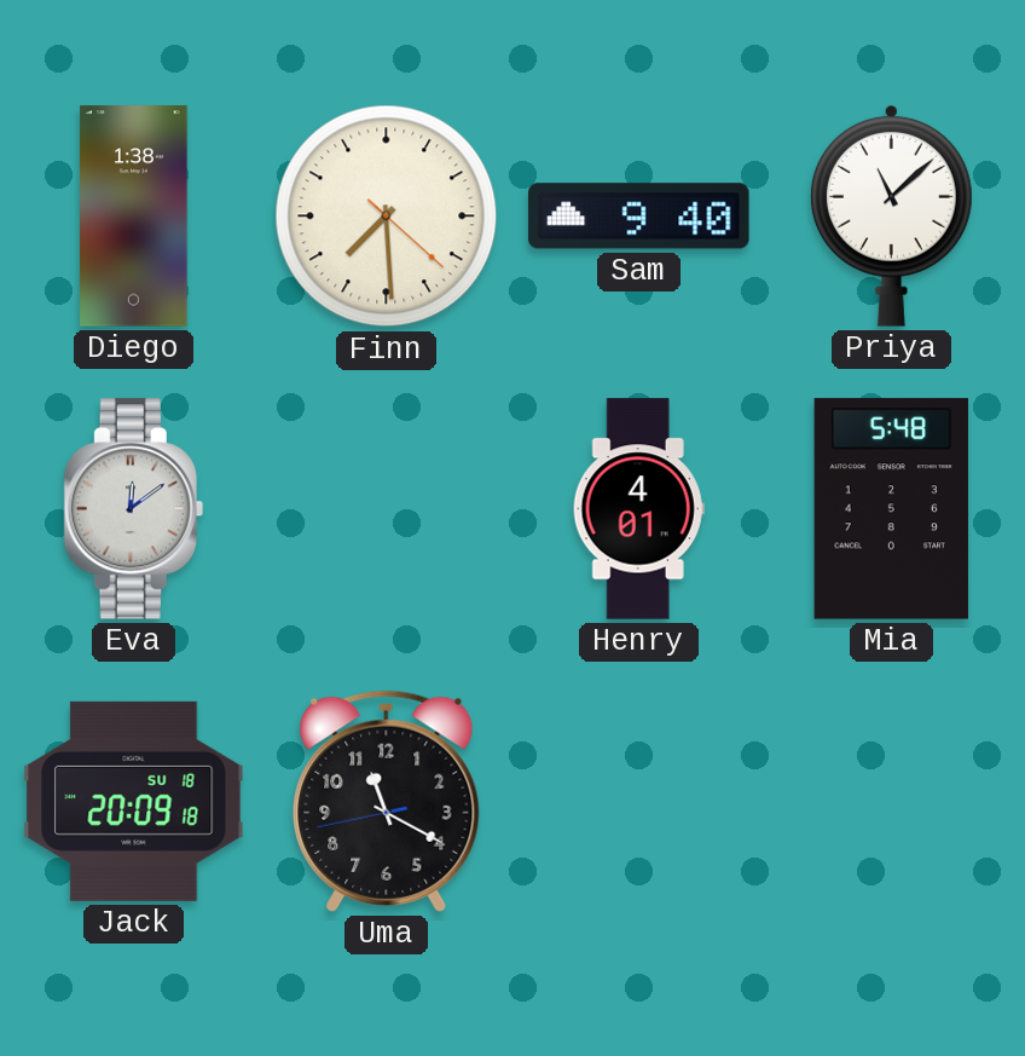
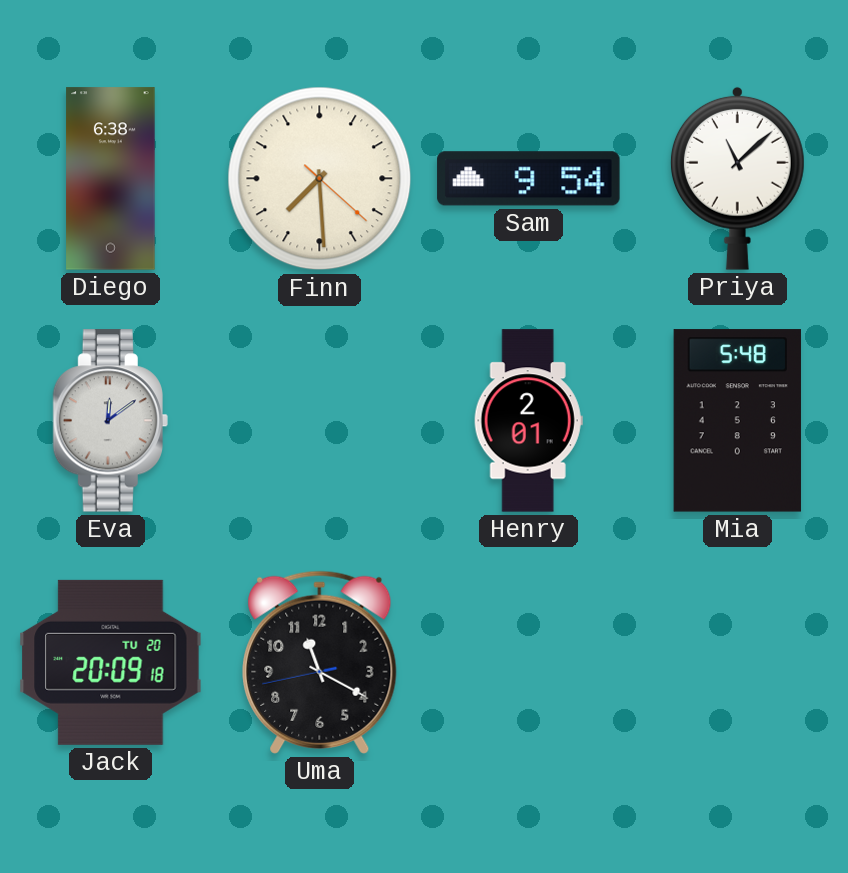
Diego: 1:38 -> 6:38
Sam: 9:40 -> 9:54
Henry: 4:01 -> 2:01
Jack date: SU 18 -> TU 20
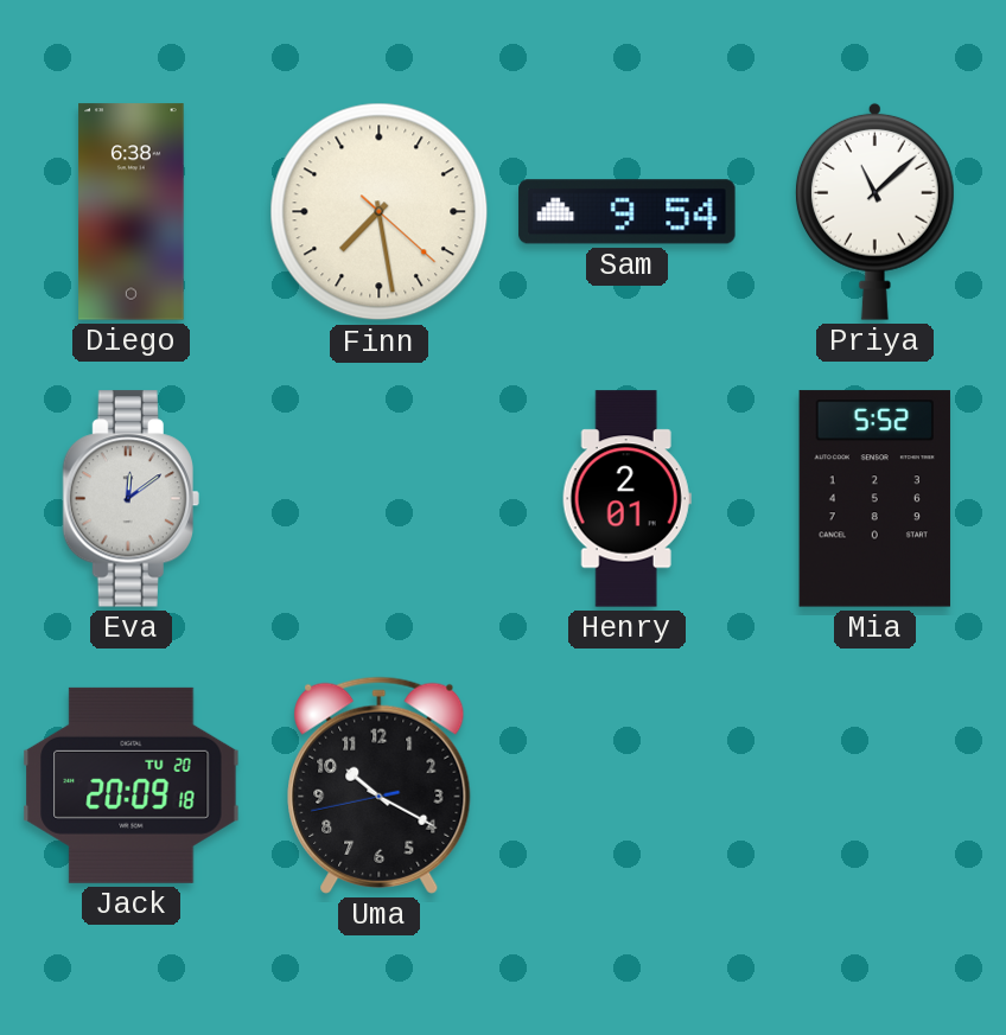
Finn: 7:29 -> 7:28
Mia: 5:48 -> 5:52
Uma: 11:19 -> 10:19
